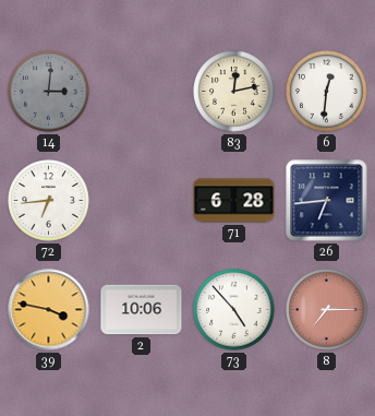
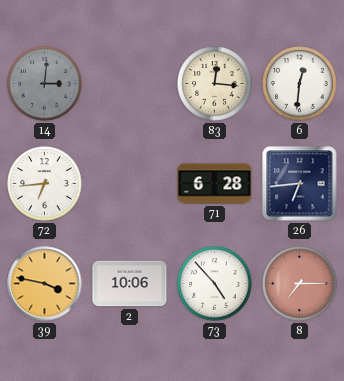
83: 12:13 -> 12:16
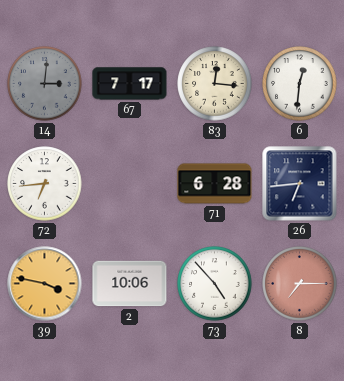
67: none -> 7:17
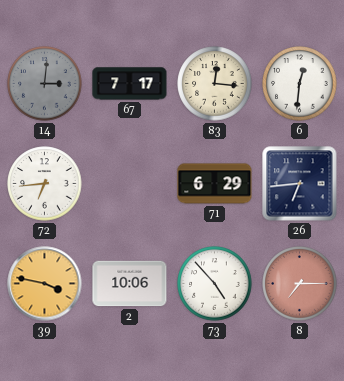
71: 6:28 -> 6:29
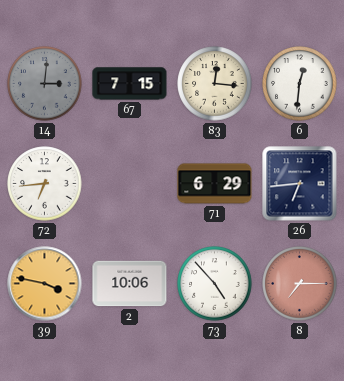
67: 7:17 -> 7:15
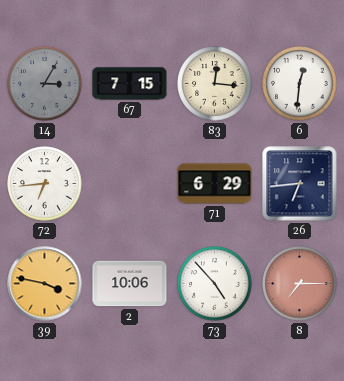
14: 3:01 -> 3:05
